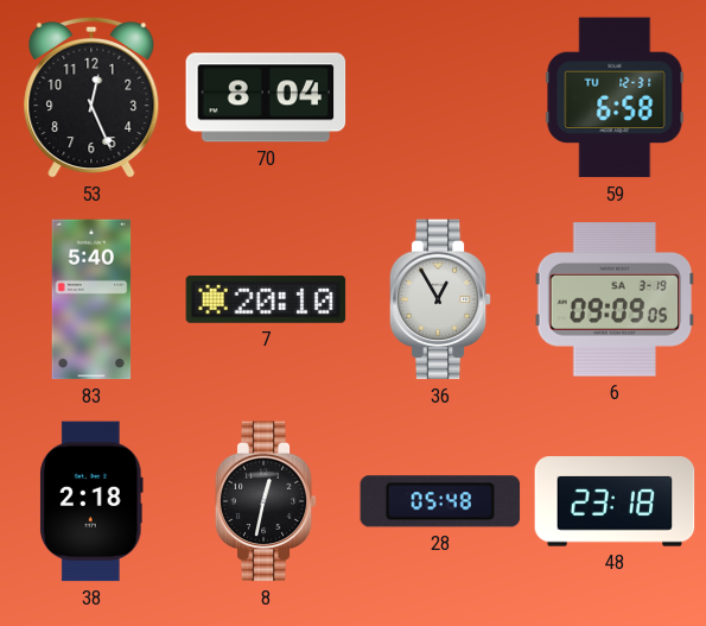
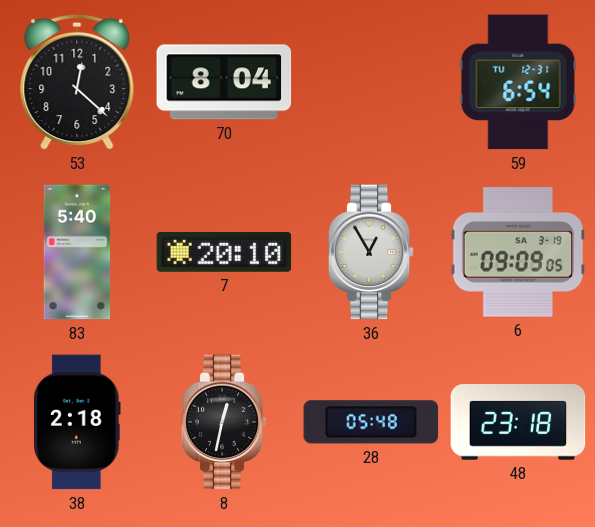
53: 12:26 -> 12:22
59: 6:58 -> 6:54
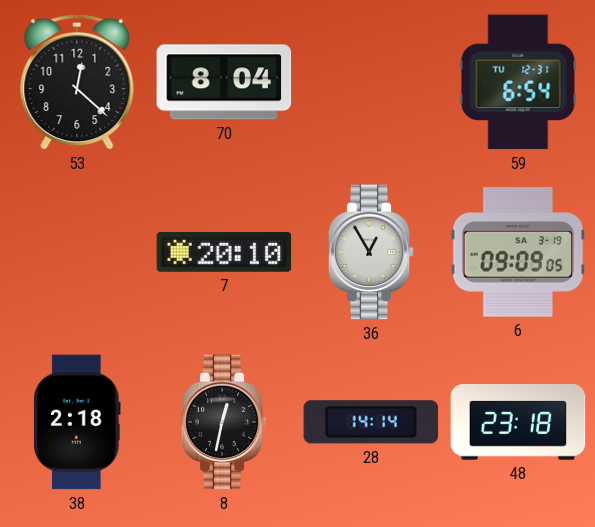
83: 5:40 -> none
28: 05:48 -> 14:14
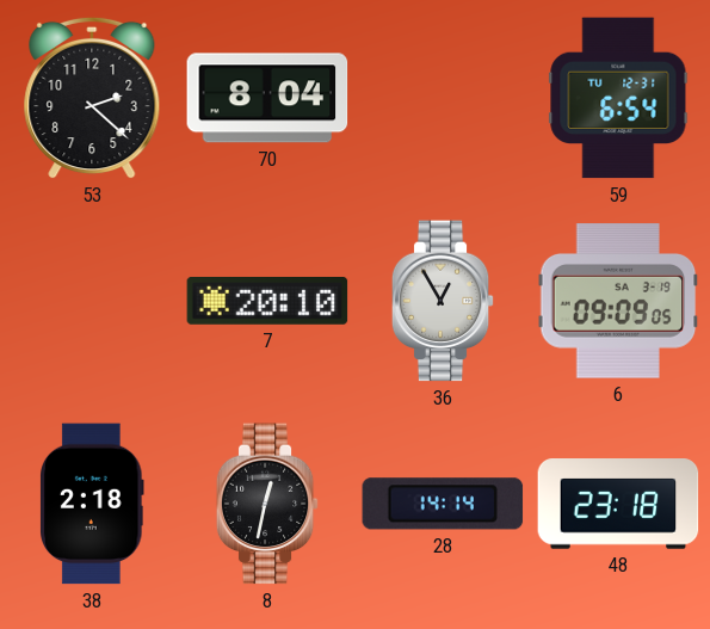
53: 12:22 -> 2:22
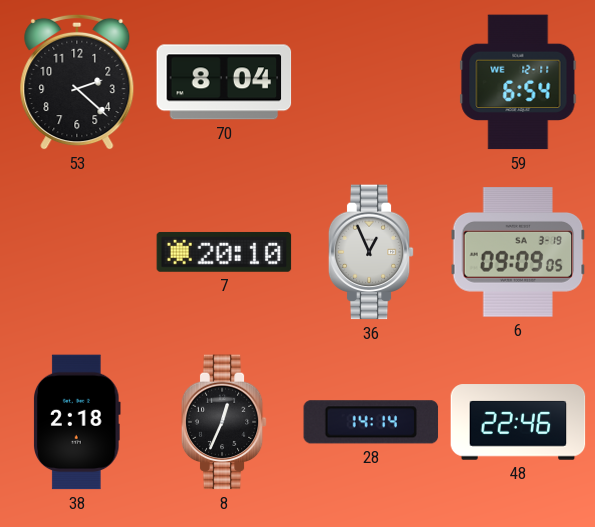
59 date: TU 12-31 -> WE 12-11
36: 12:55 -> 12:56
8: 12:32 -> 12:34
48: 23:18 -> 22:46
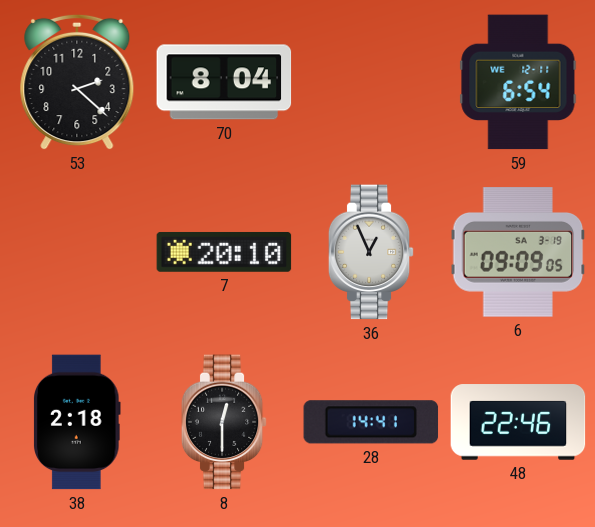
8: 12:34 -> 12:30
28: 14:14 -> 14:41
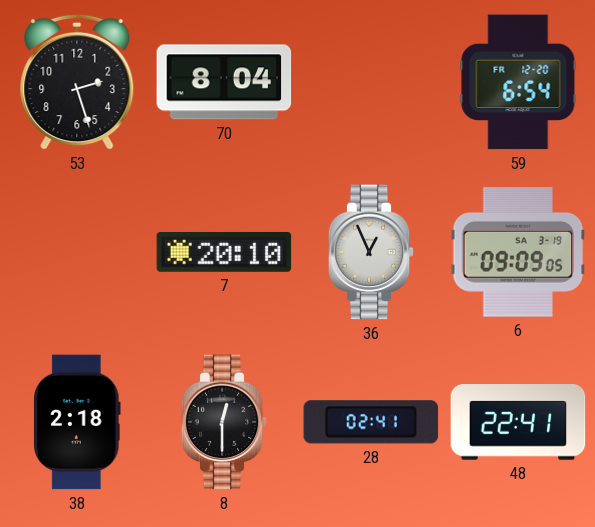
53: 2:22 -> 2:27
59 date: WE 12-11 -> FR 12-20
28: 14:41 -> 02:41
48: 22:46 -> 22:41
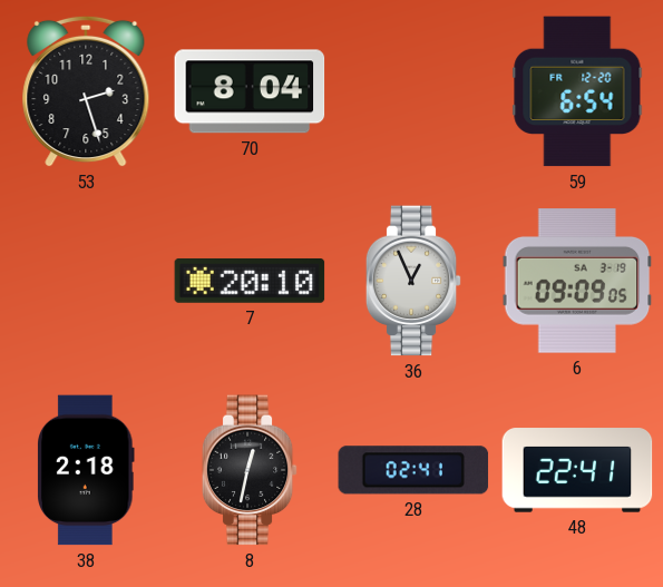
8: 12:30 -> 12:32
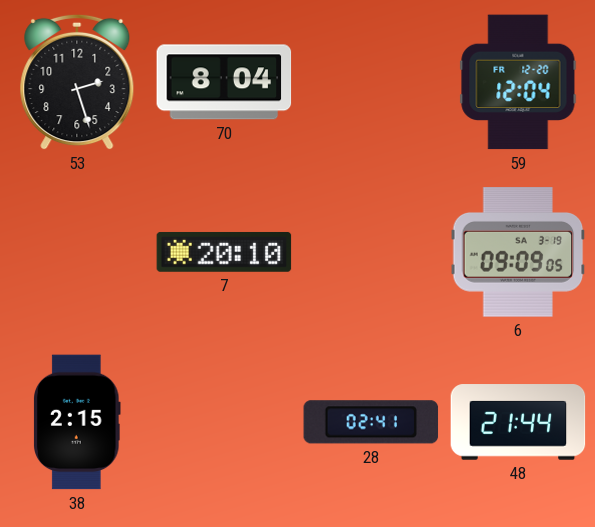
59: 6:54 -> 12:04
36: 12:56 -> none
38: 2:18 -> 2:15
8: 12:32 -> none
48: 22:41 -> 21:44
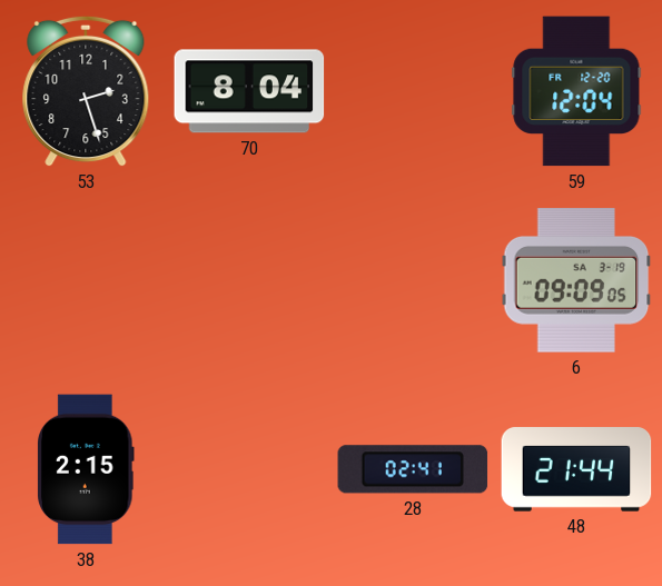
7: 20:10 -> none
